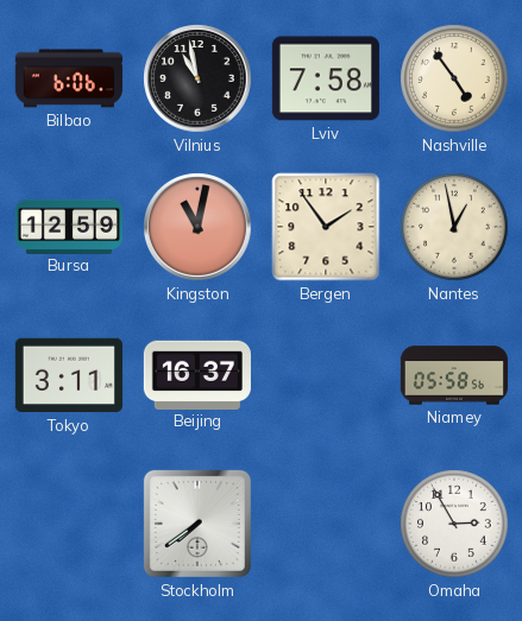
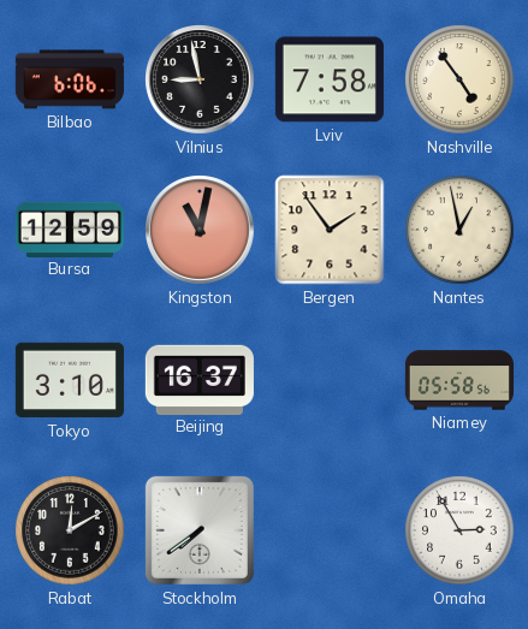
Vilnius: 10:58 -> 8:58
Tokyo: 3:11 -> 3:10
Rabat: none -> 12:10
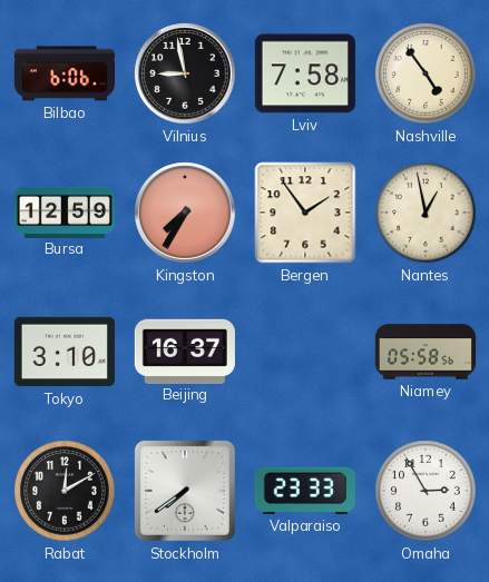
Kingston: 11:02 -> 7:35
Valparaiso: none -> 23:33
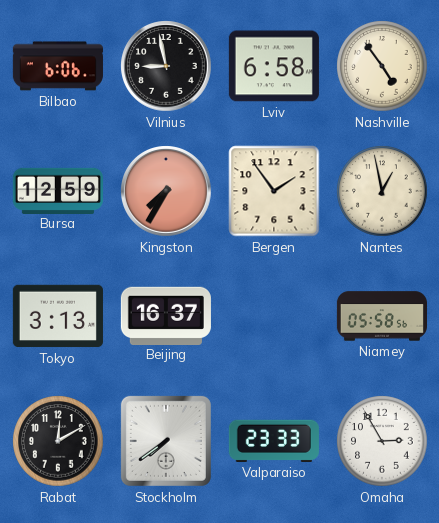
Lviv: 7:58 -> 6:58
Tokyo: 3:10 -> 3:13
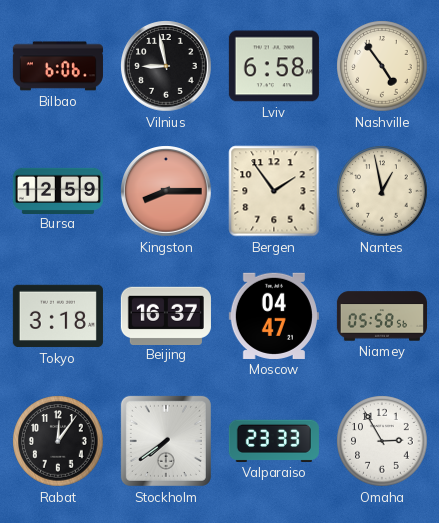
Kingston: 7:35 -> 8:15
Tokyo: 3:13 -> 3:18
Moscow: none -> 04:47
Rabat: 12:10 -> 12:06
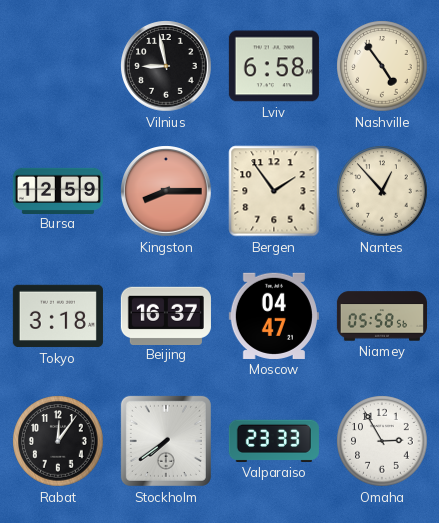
Bilbao: 6:06 -> none
Nantes: 12:58 -> 12:53
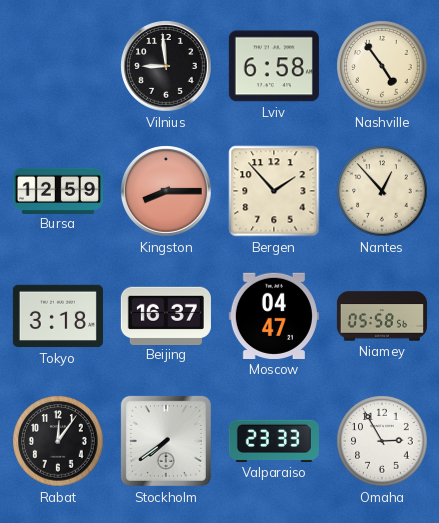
Vilnius: 8:58 -> 8:59
Bergen: 1:54 -> 1:53
